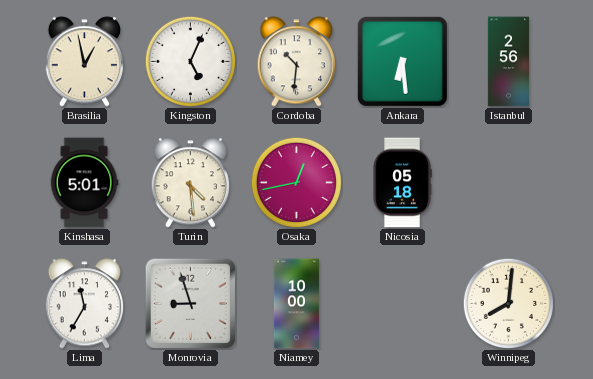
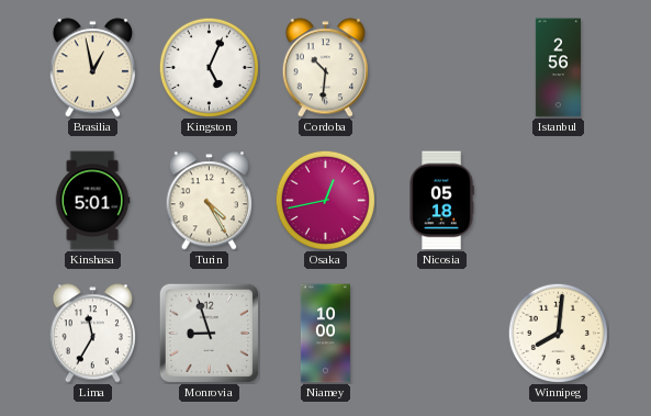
Ankara: 6:29 -> none
Turin: 4:29 -> 4:25
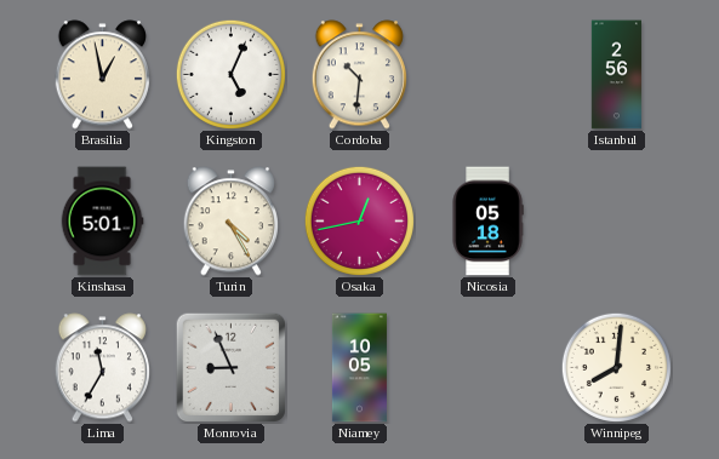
Monrovia: 8:57 -> 8:56
Niamey: 10:00 -> 10:05
